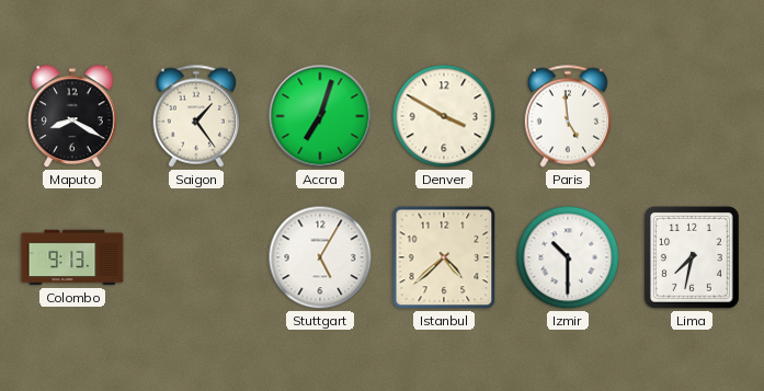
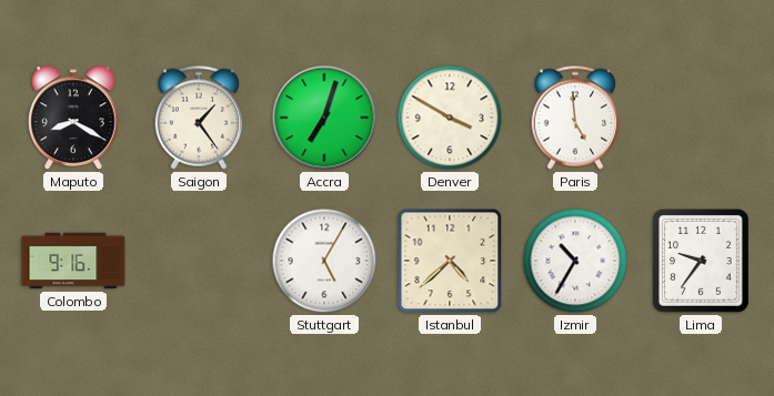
Colombo: 9:13 -> 9:16
Izmir: 10:30 -> 10:35
Lima: 7:32 -> 9:36
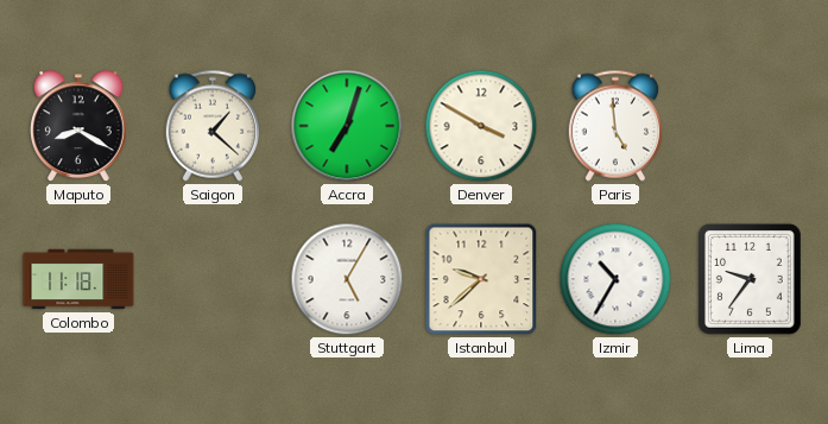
Saigon: 1:24 -> 1:22
Colombo: 9:16 -> 11:18
Istanbul: 4:38 -> 9:38
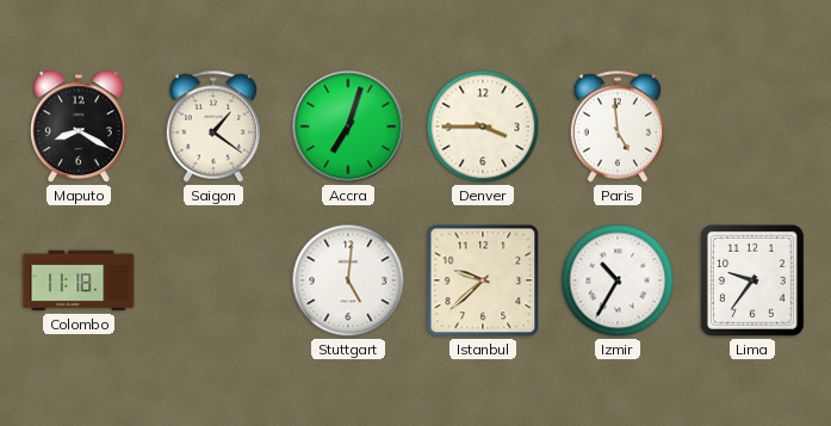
Saigon: 1:22 -> 1:21
Denver: 3:50 -> 3:45
Stuttgart: 5:05 -> 5:01
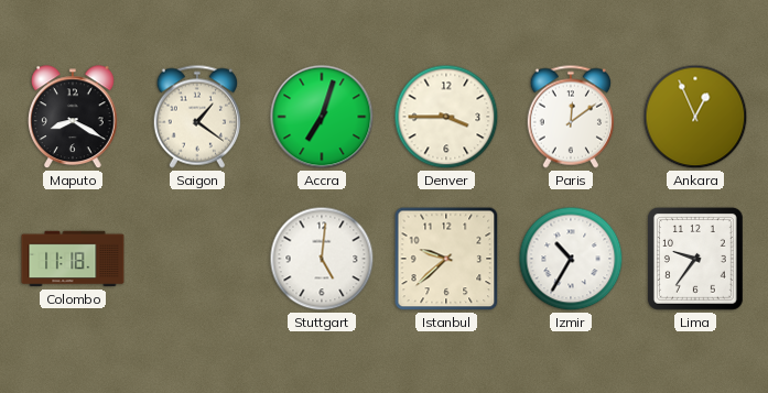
Paris: 4:59 -> 12:09
Ankara: none -> 12:56
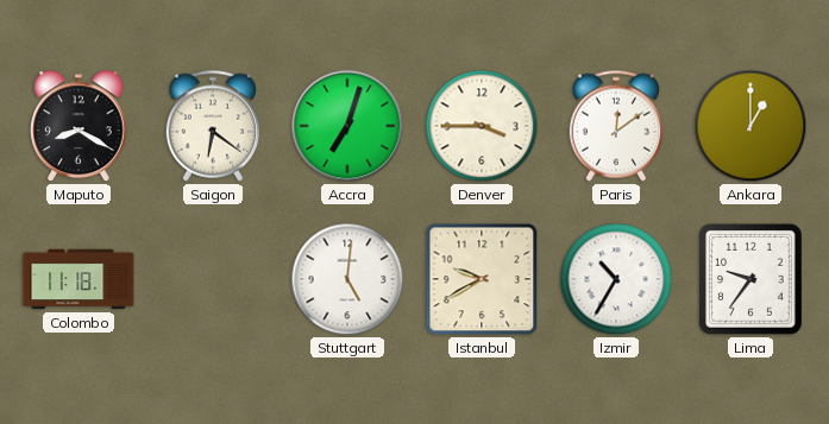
Saigon: 1:21 -> 6:21
Ankara: 12:56 -> 1:00
Istanbul: 9:38 -> 9:40
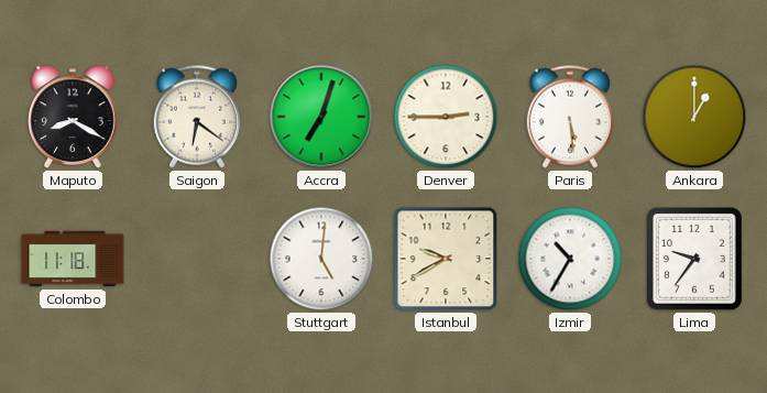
Denver: 3:45 -> 2:45
Paris: 12:09 -> 5:29
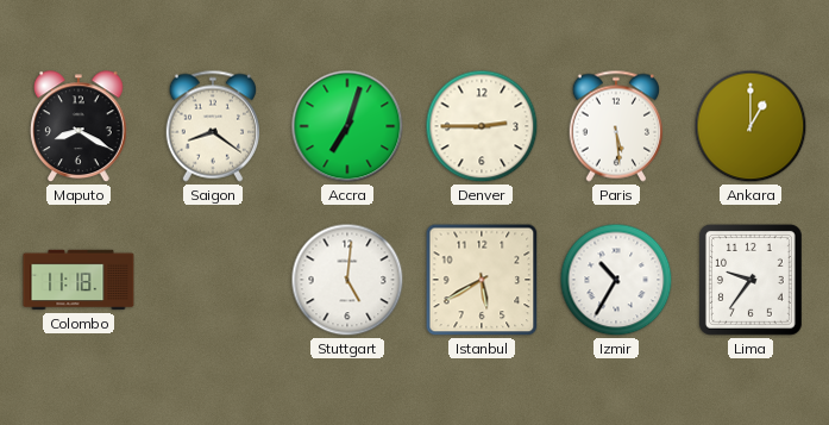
Saigon: 6:21 -> 8:21
Istanbul: 9:40 -> 5:40
